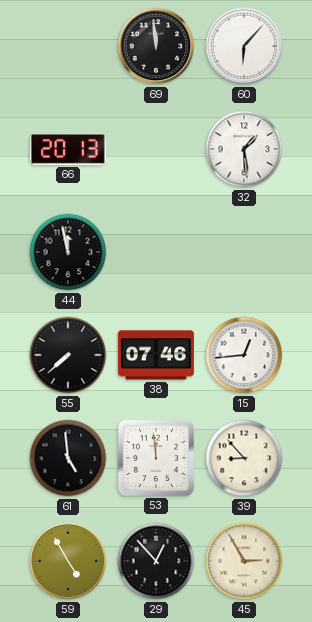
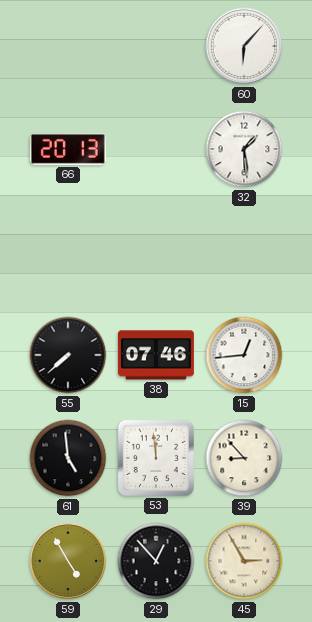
69: 11:59 -> none
44: 11:58 -> none
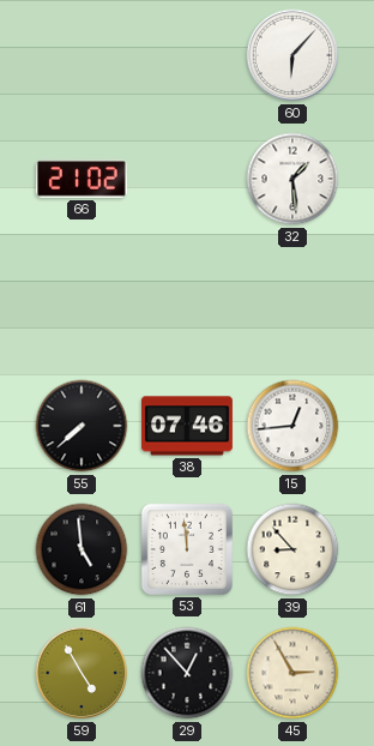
66: 20:13 -> 21:02
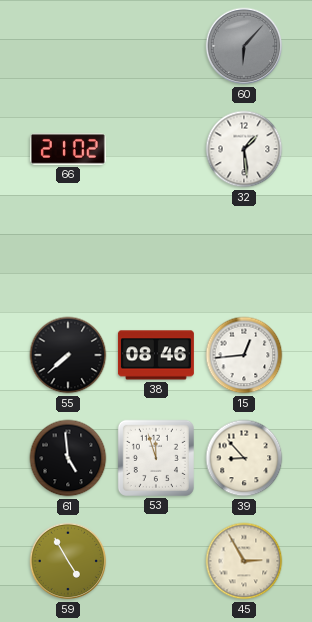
60 dial: white -> grey
38: 07:46 -> 08:46
53: 11:59 -> 11:57
29: 12:53 -> none
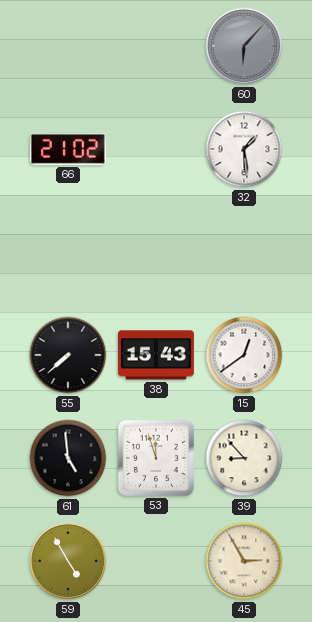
38: 08:46 -> 15:43
15: 12:44 -> 12:39
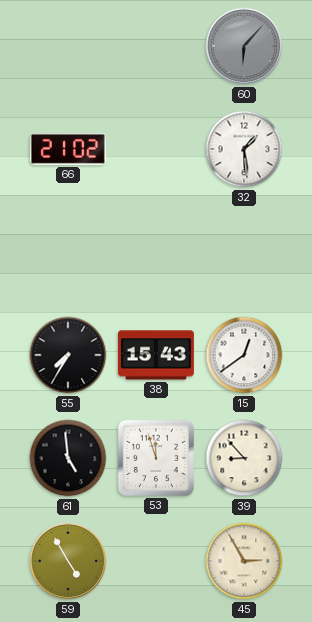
55: 7:38 -> 7:35
